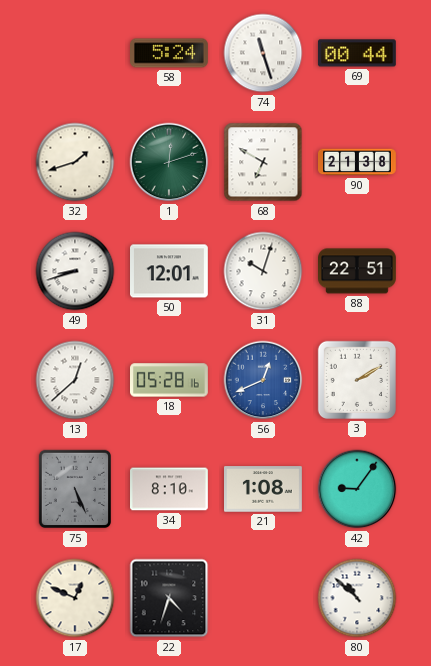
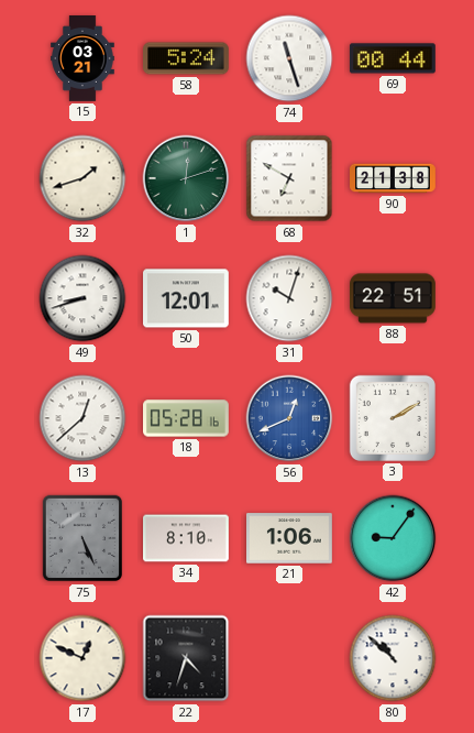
15: none -> 03:21
21: 1:08 -> 1:06
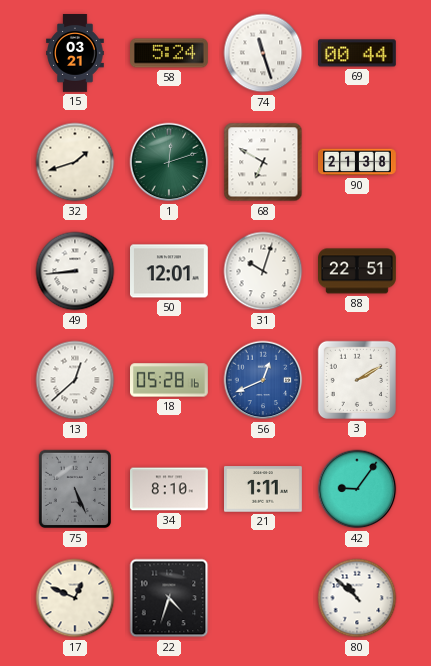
49: 8:42 -> 8:44
21: 1:06 -> 1:11
